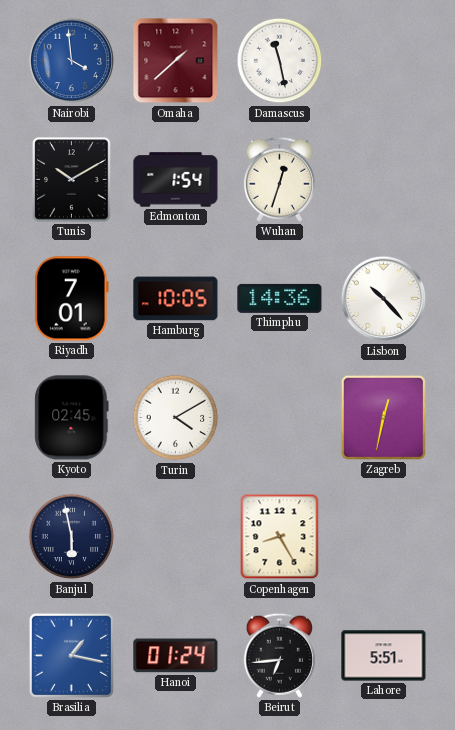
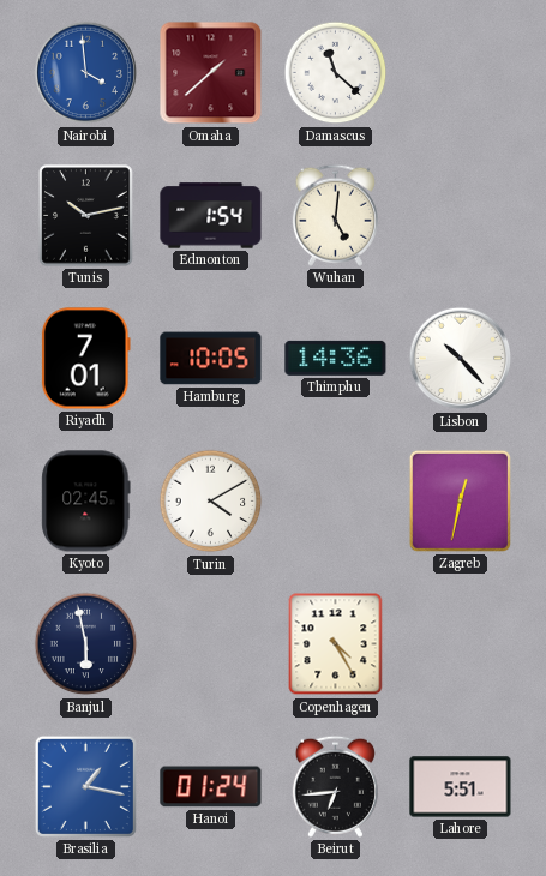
Damascus: 11:28 -> 11:22
Tunis: 10:10 -> 10:13
Wuhan: 12:33 -> 5:01
Copenhagen: 8:25 -> 4:25
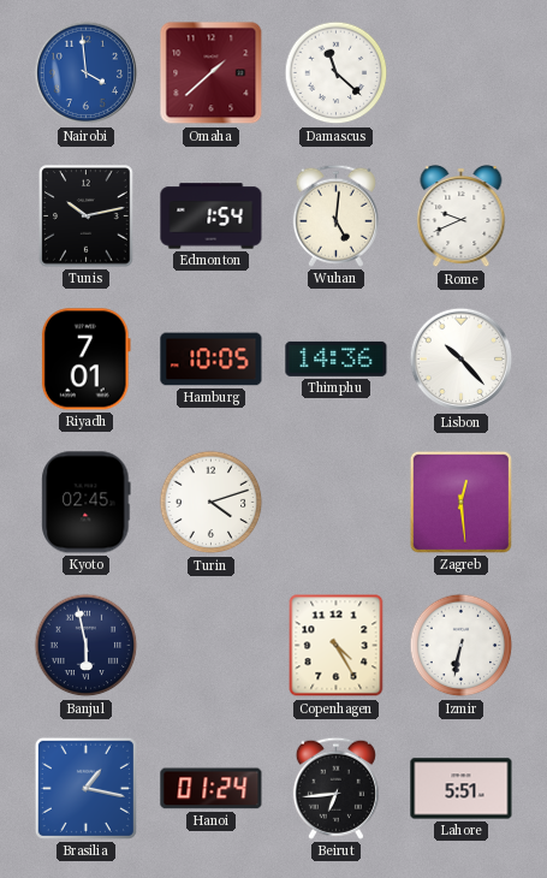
Rome: none -> 9:41
Turin: 4:10 -> 4:12
Zagreb: 12:32 -> 12:29
Izmir: none -> 6:32
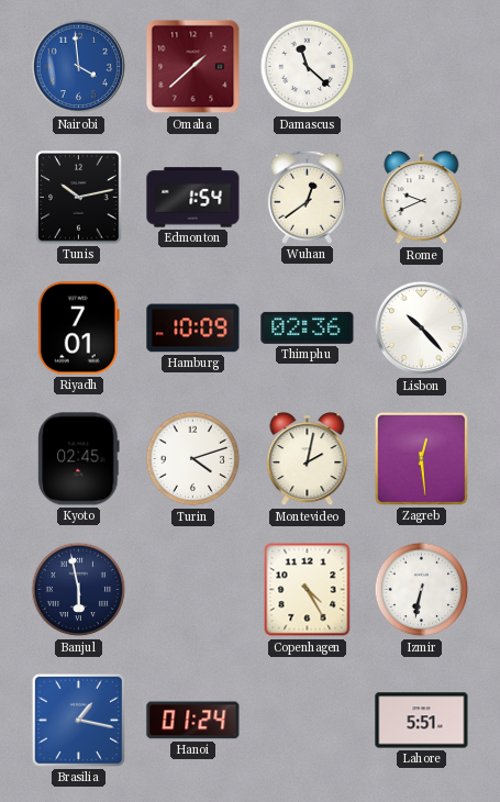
Wuhan: 5:01 -> 12:39
Hamburg: 10:05 -> 10:09
Thimphu: 14:36 -> 02:36
Montevideo: none -> 2:02
Beirut: 6:44 -> none
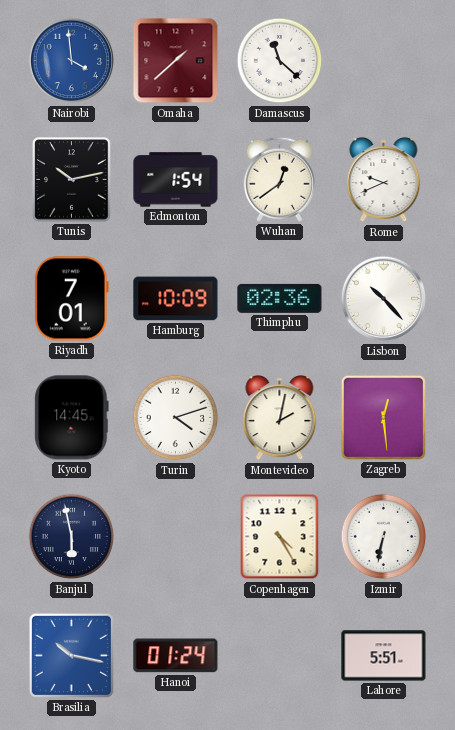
Kyoto: 02:45 -> 14:45
Brasilia: 1:17 -> 10:17
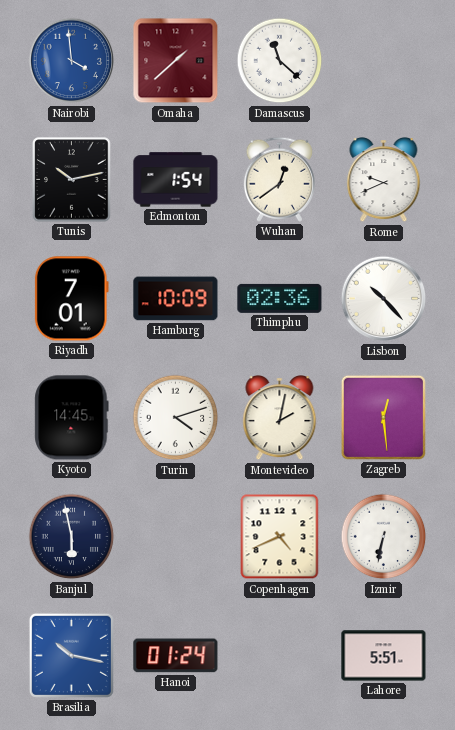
Copenhagen: 4:25 -> 4:41
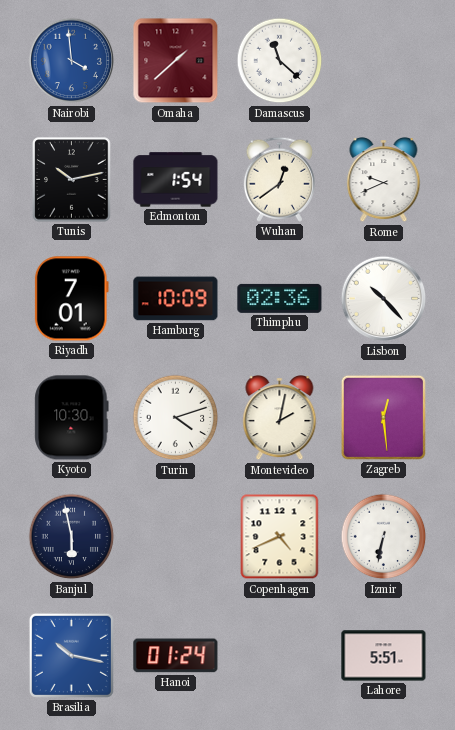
Kyoto: 14:45 -> 10:30
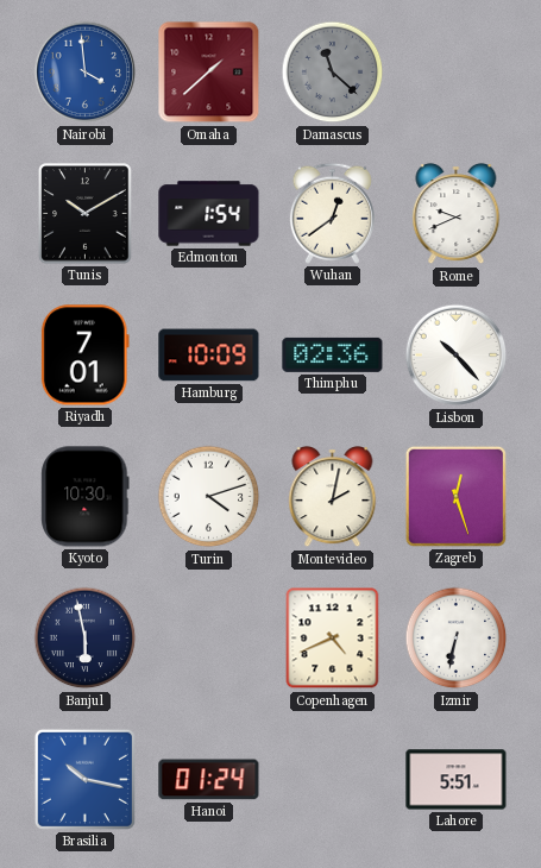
Damascus dial: white -> grey
Tunis: 10:13 -> 10:10
Zagreb: 12:29 -> 12:27
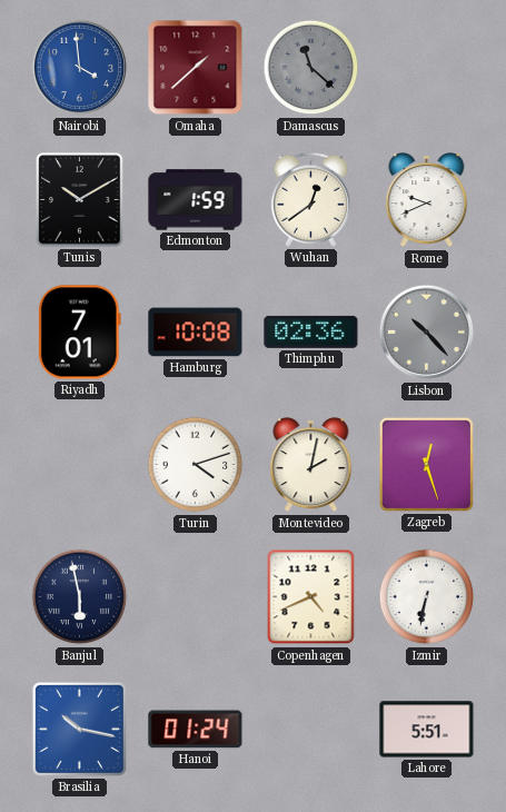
Edmonton: 1:54 -> 1:59
Hamburg: 10:09 -> 10:08
Lisbon dial: white -> grey
Kyoto: 10:30 -> none
